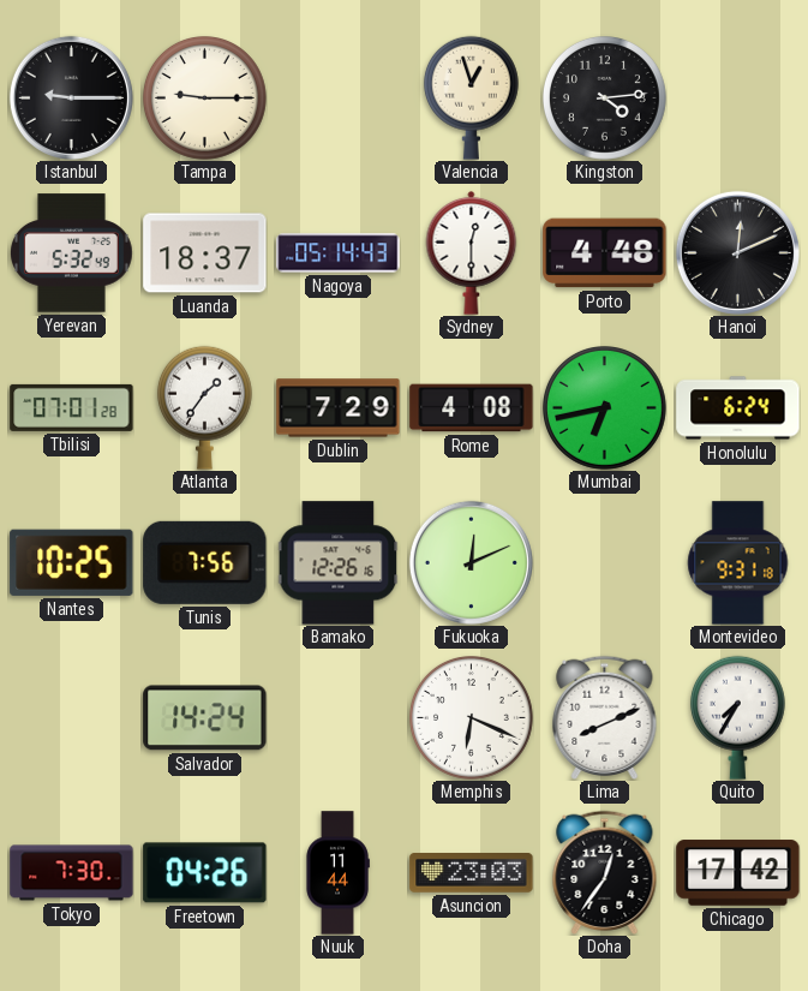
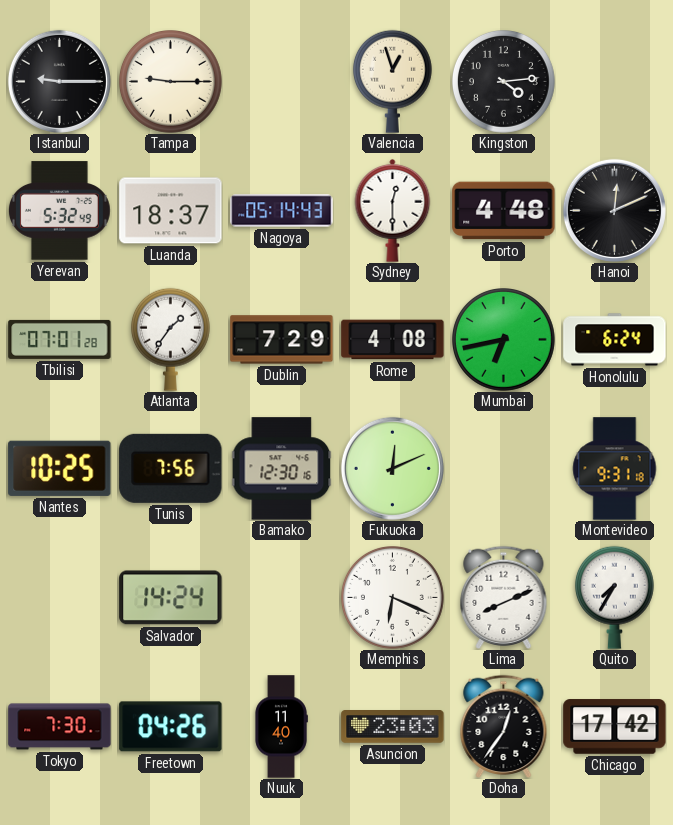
Bamako: 12:26 -> 12:30
Nuuk: 11:44 -> 11:40
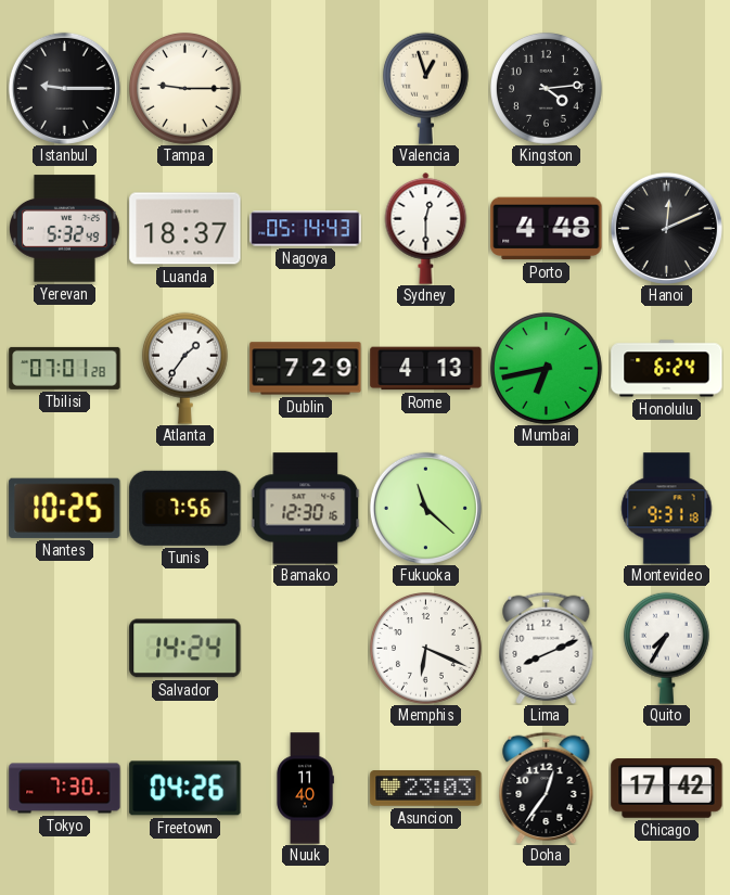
Rome: 4:08 -> 4:13
Fukuoka: 12:11 -> 11:22
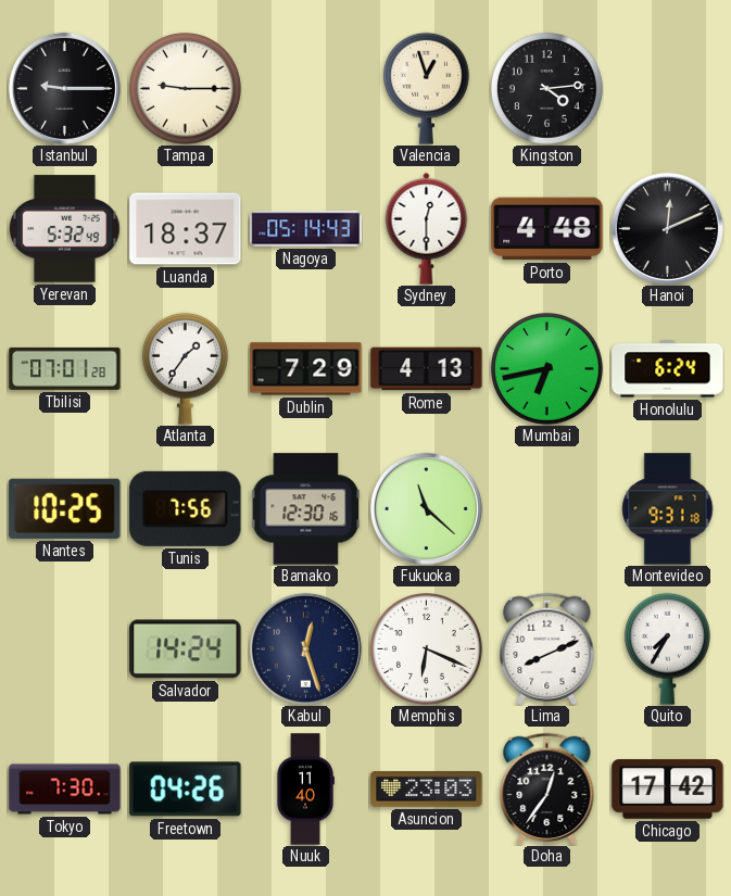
Kabul: none -> 12:27
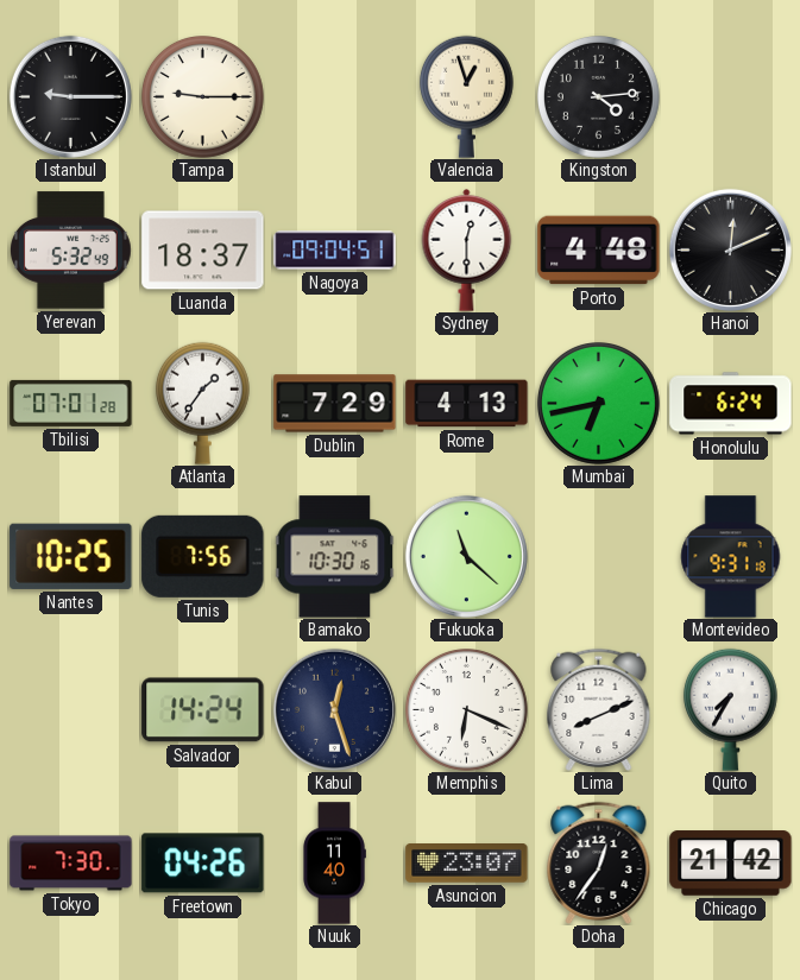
Nagoya: 05:14 -> 09:04
Bamako: 12:30 -> 10:30
Asuncion: 23:03 -> 23:07
Chicago: 17:42 -> 21:42
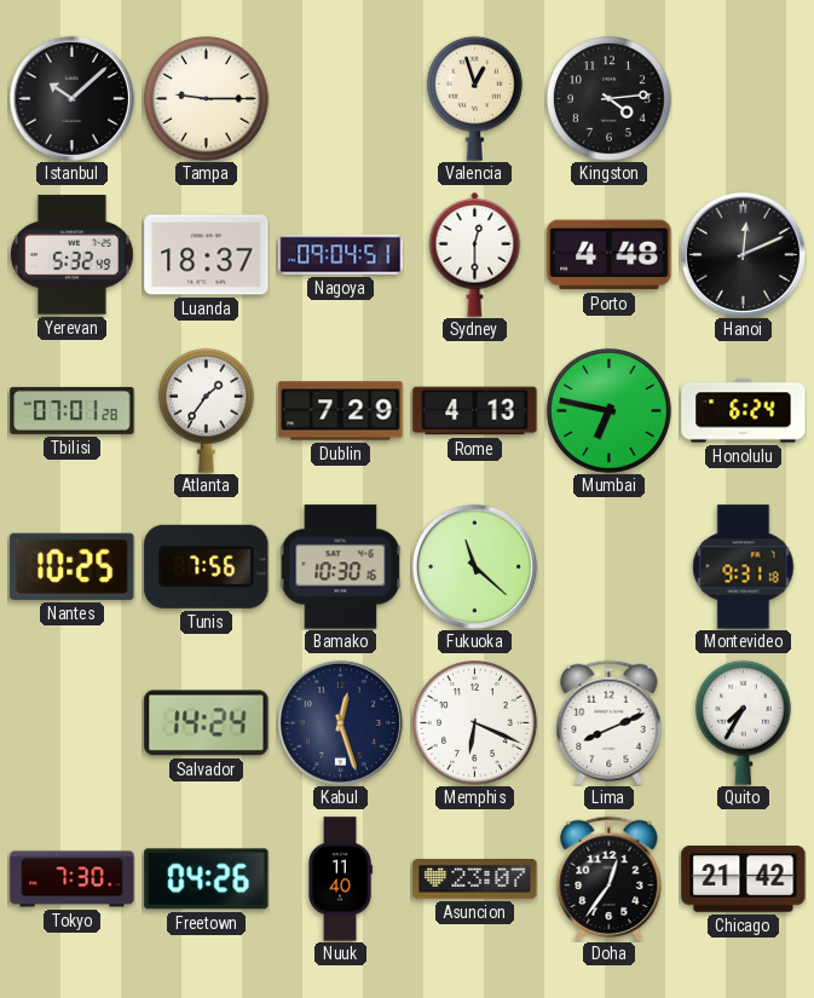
Istanbul: 9:15 -> 10:08
Mumbai: 6:43 -> 6:47
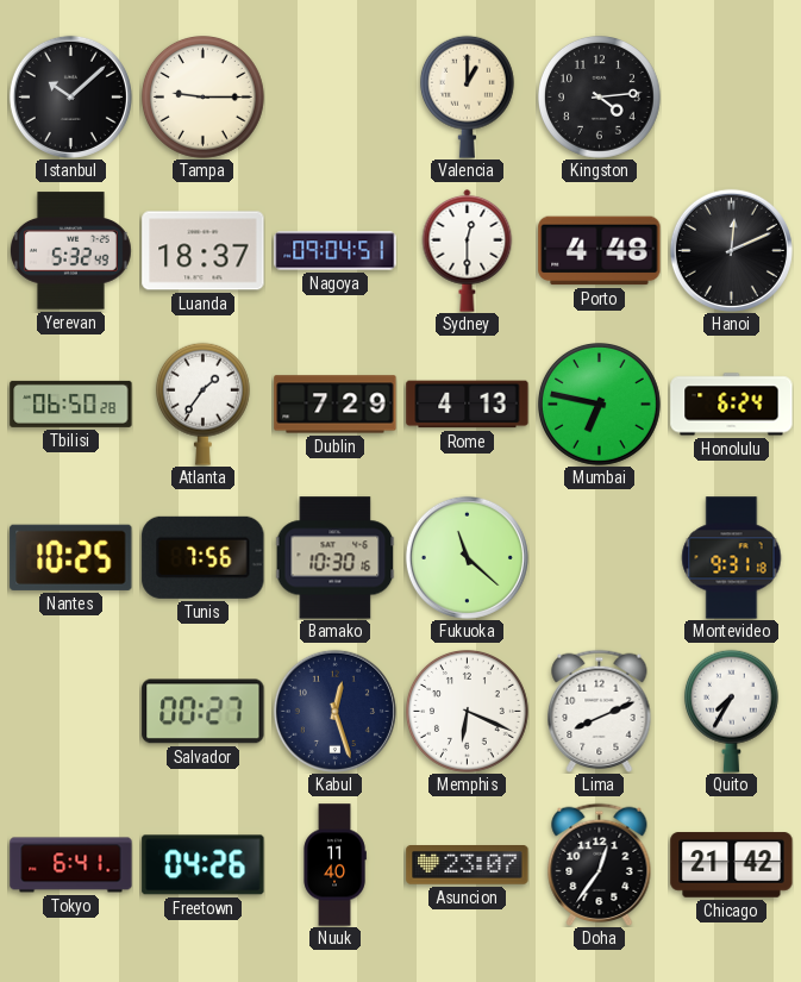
Valencia: 12:57 -> 1:00
Tbilisi: 07:01 -> 06:50
Salvador: 14:24 -> 00:27
Tokyo: 7:30 -> 6:41
